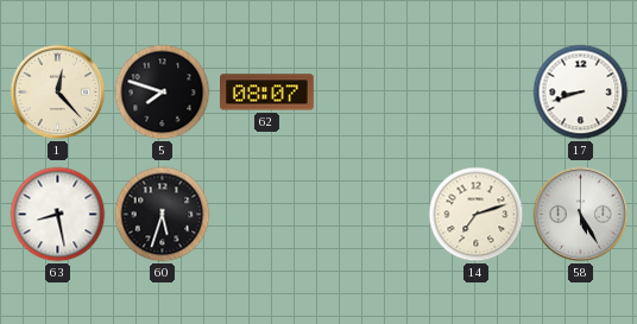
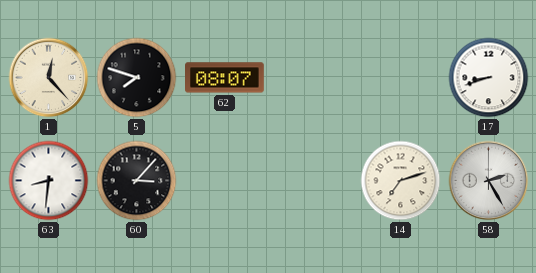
63: 8:28 -> 8:31
60: 5:33 -> 3:07
58: 5:25 -> 2:25
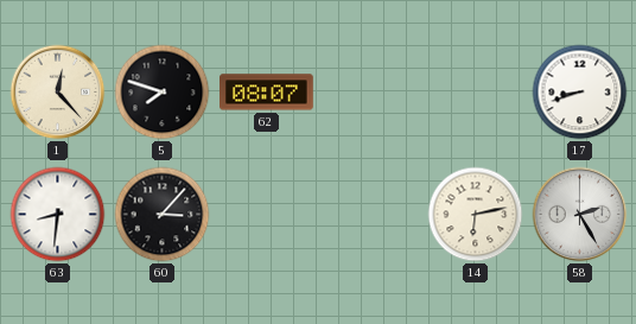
14: 7:12 -> 6:13
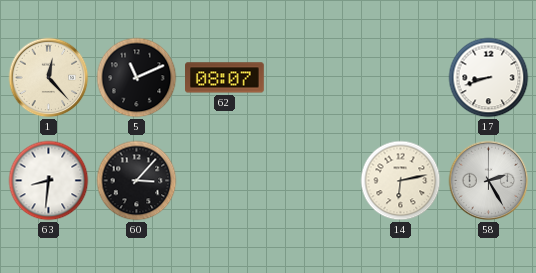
5: 7:48 -> 11:11
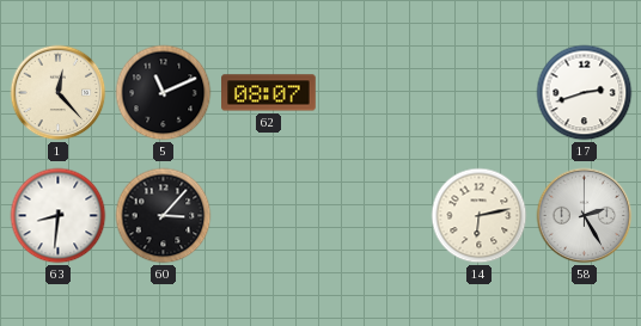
17: 8:42 -> 2:42
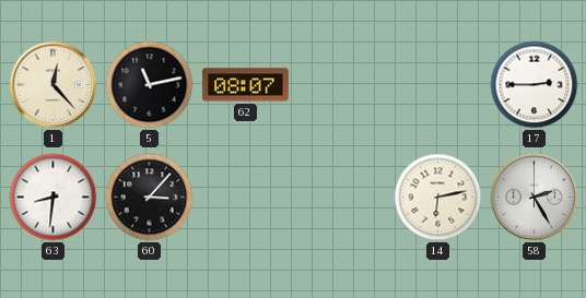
5: 11:11 -> 11:13
17: 2:42 -> 2:45
